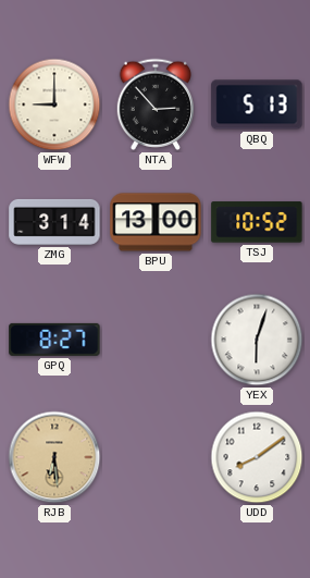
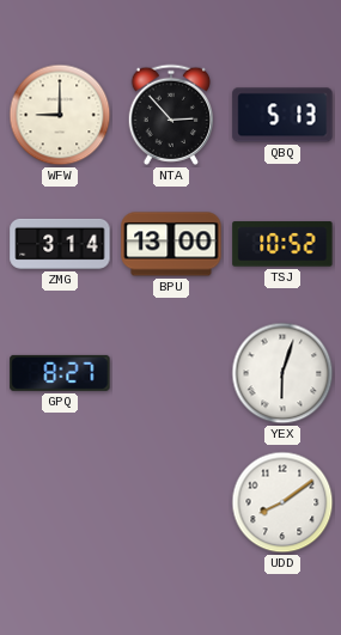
RJB: 6:29 -> none
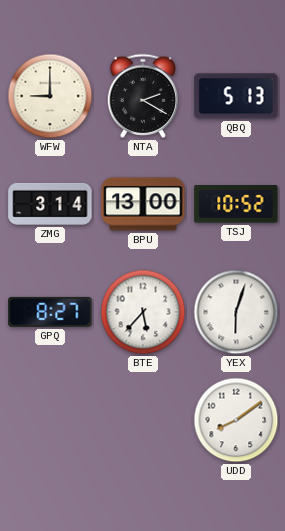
NTA: 2:53 -> 2:20
BTE: none -> 5:37
